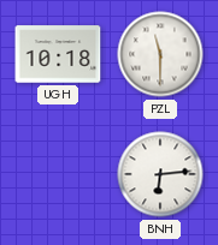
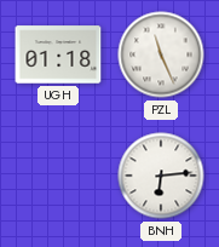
UGH: 10:18 -> 01:18
PZL: 11:30 -> 11:26
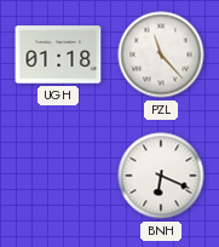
PZL: 11:26 -> 11:23
BNH: 6:14 -> 6:19
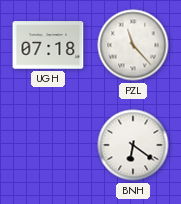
UGH: 01:18 -> 07:18
BNH: 6:19 -> 6:21
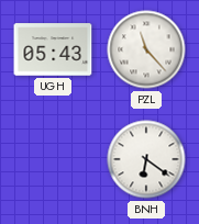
UGH: 07:18 -> 05:43
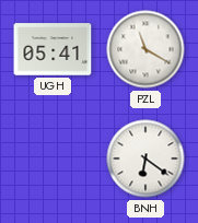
UGH: 05:43 -> 05:41
PZL: 11:23 -> 11:20
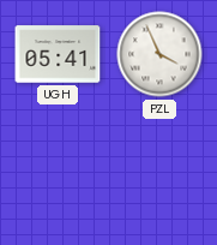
PZL: 11:20 -> 3:56
BNH: 6:21 -> none
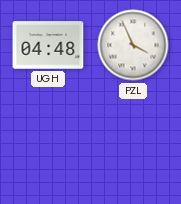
UGH: 05:41 -> 04:48
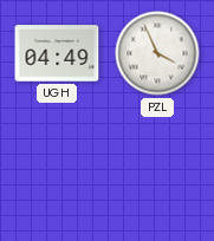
UGH: 04:48 -> 04:49
